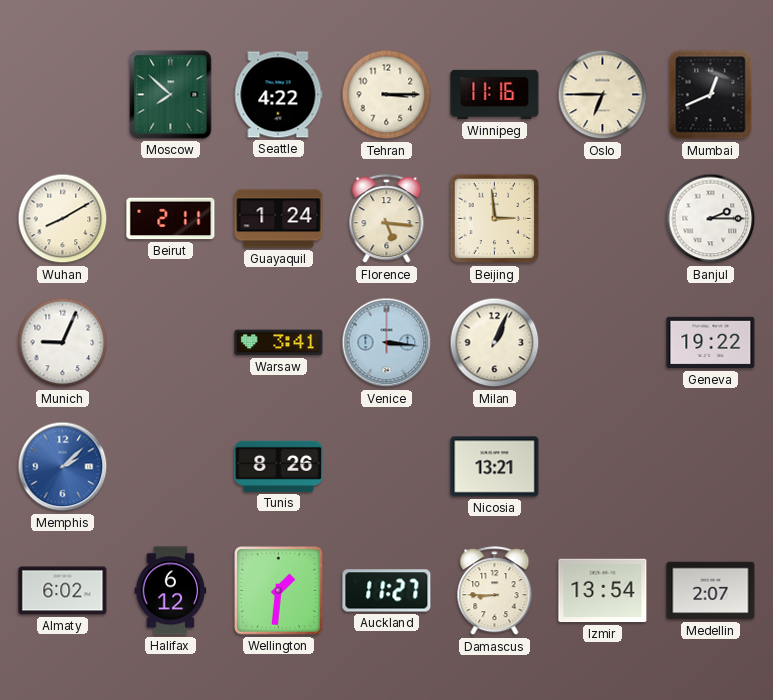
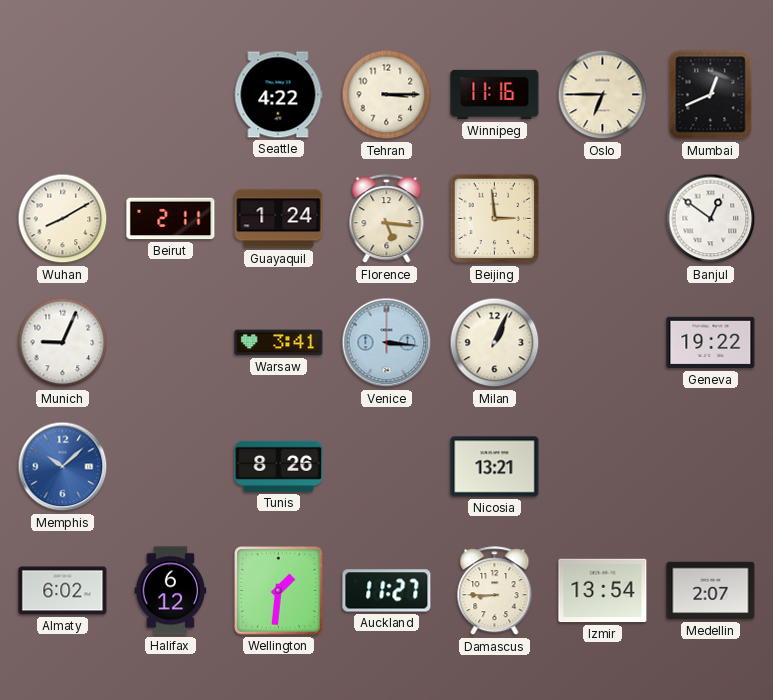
Moscow: 7:52 -> none
Banjul: 2:15 -> 12:51
Memphis: 2:08 -> 10:08
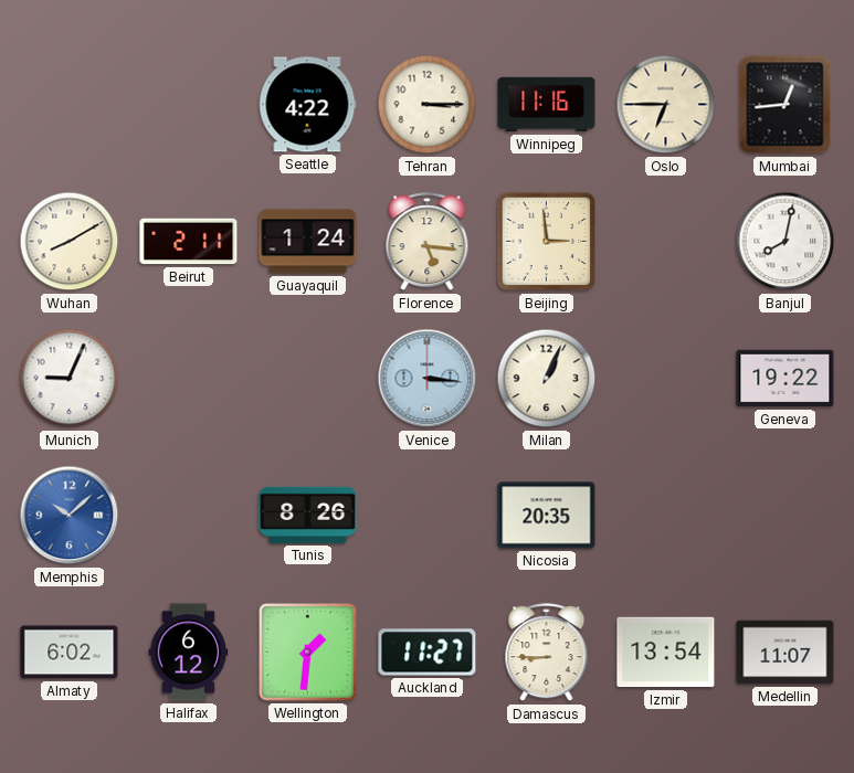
Mumbai: 12:41 -> 12:44
Banjul: 12:51 -> 8:02
Warsaw: 3:41 -> none
Nicosia: 13:21 -> 20:35
Medellin: 2:07 -> 11:07
